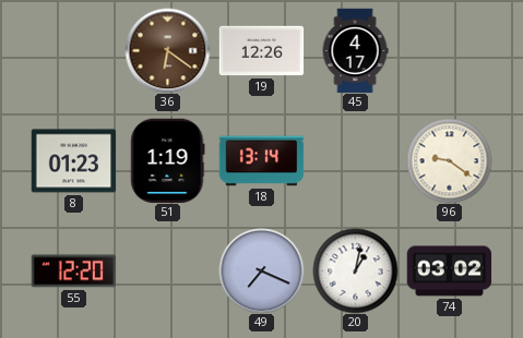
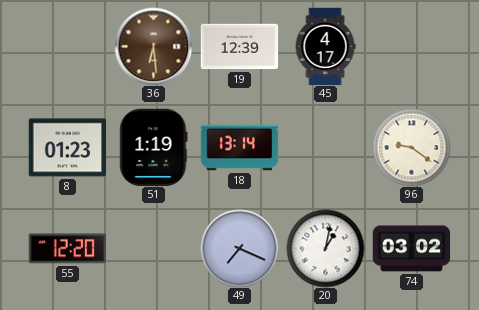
36: 6:21 -> 6:29
19: 12:26 -> 12:39
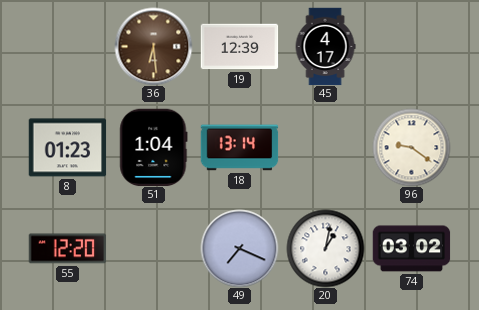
51: 1:19 -> 1:04
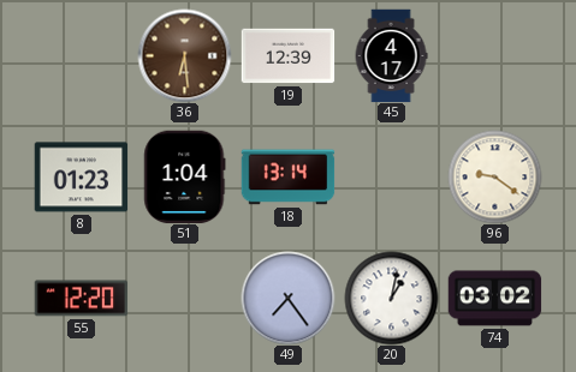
49: 7:19 -> 7:24
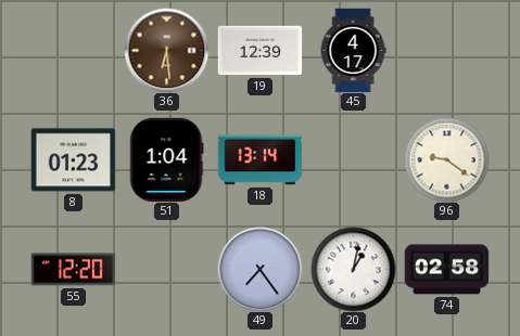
74: 03:02 -> 02:58
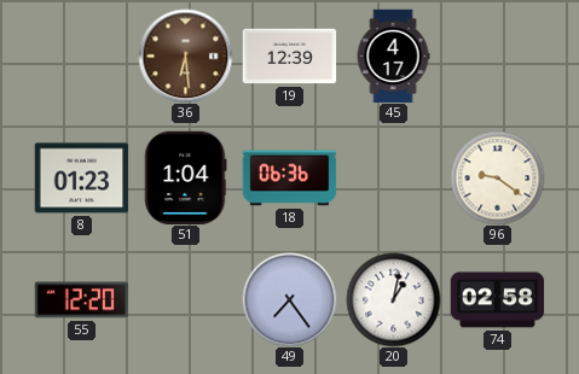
18: 13:14 -> 06:36
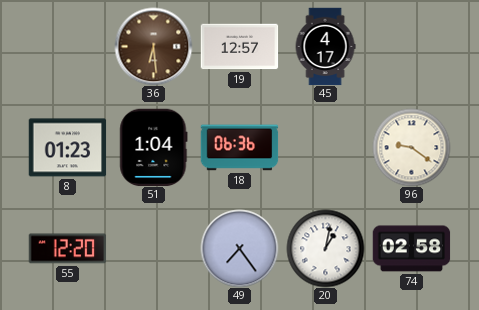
19: 12:39 -> 12:57
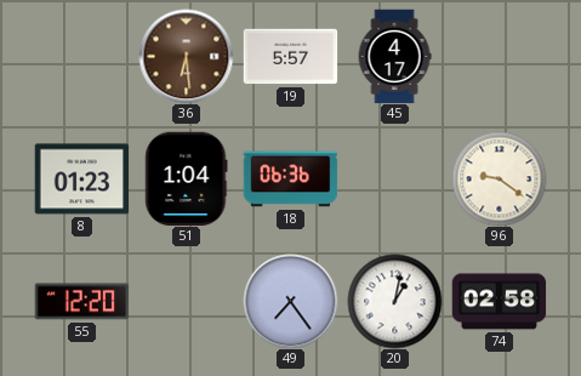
19: 12:57 -> 5:57
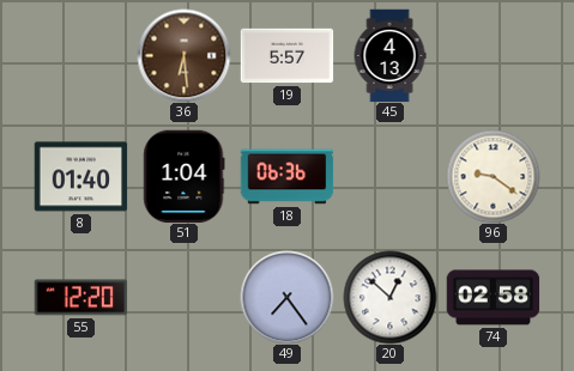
45: 4:17 -> 4:13
8: 01:23 -> 01:40
20: 1:02 -> 12:52
